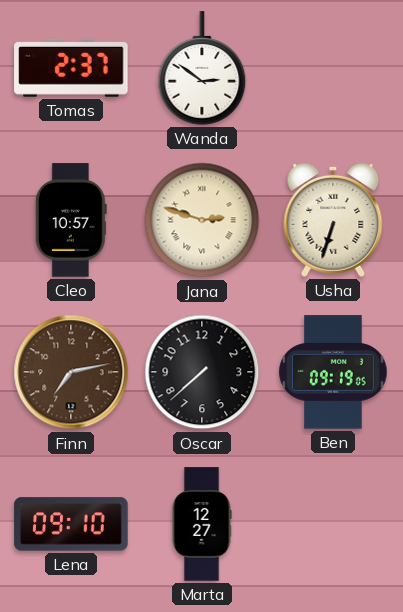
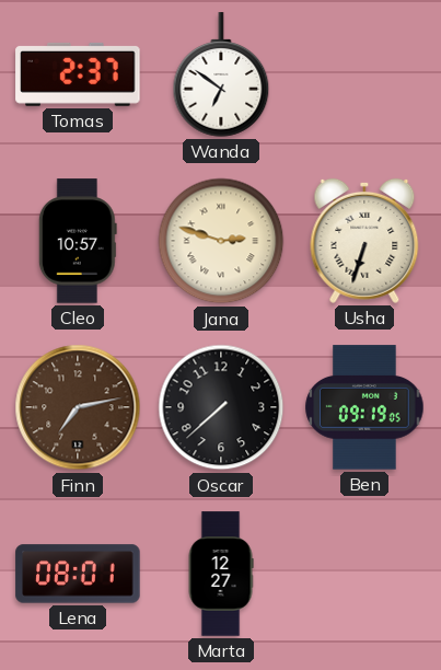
Wanda: 2:51 -> 6:51
Lena: 09:10 -> 08:01
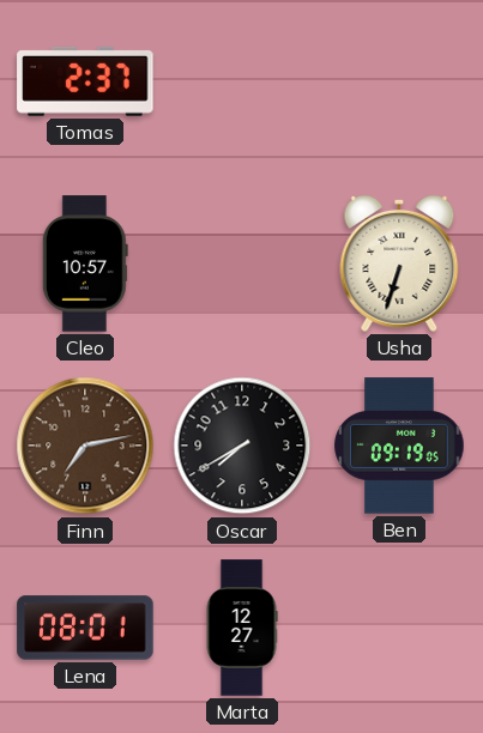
Wanda: 6:51 -> none
Jana: 2:48 -> none
Oscar: 7:38 -> 7:40
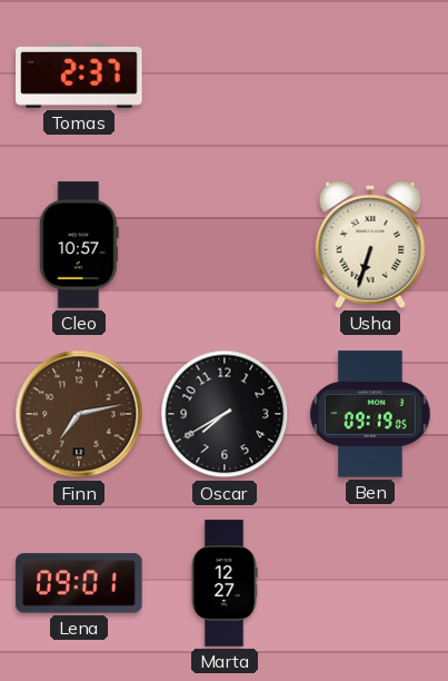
Lena: 08:01 -> 09:01
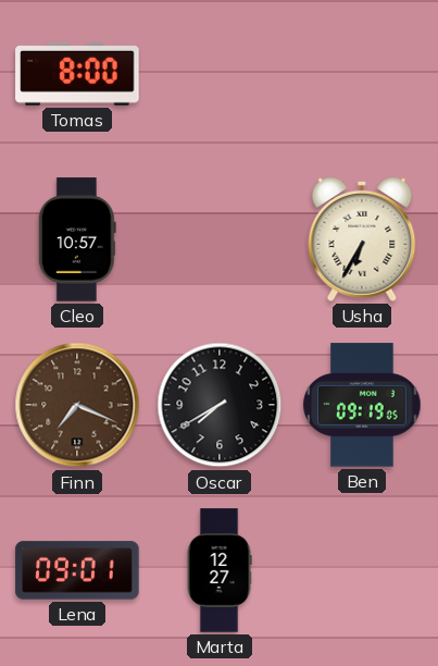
Tomas: 2:37 -> 8:00
Usha: 6:33 -> 6:35
Finn: 7:13 -> 7:19
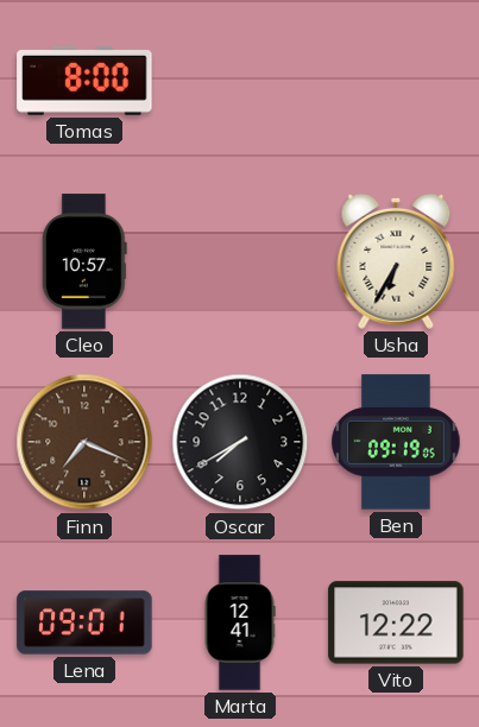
Marta: 12:27 -> 12:41
Vito: none -> 12:22
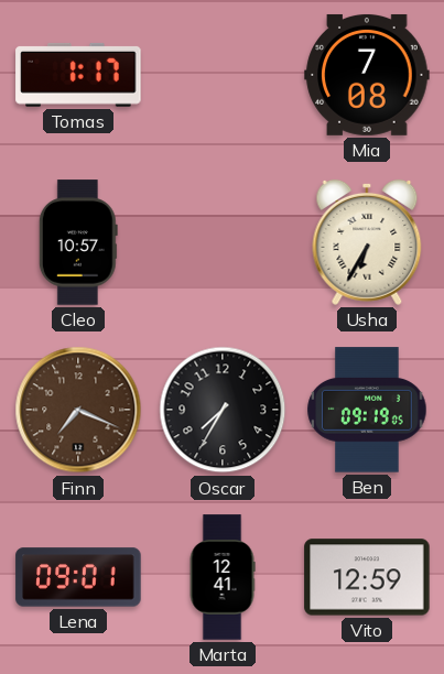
Tomas: 8:00 -> 1:17
Mia: none -> 7:08
Oscar: 7:40 -> 7:35
Vito: 12:22 -> 12:59
